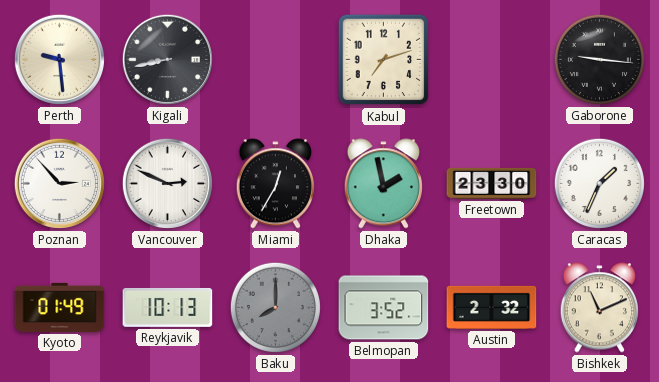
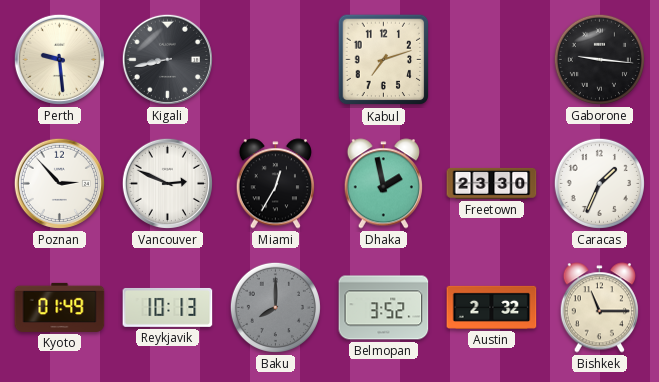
Bishkek: 11:11 -> 11:15
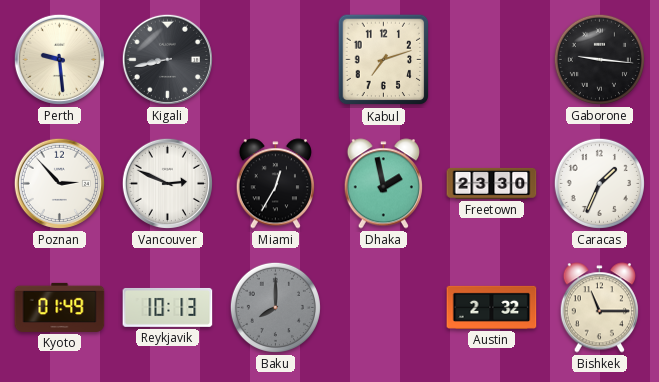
Belmopan: 3:52 -> none
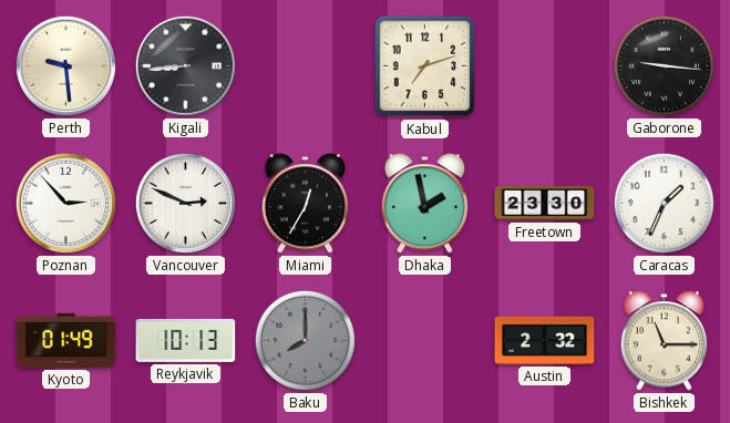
Kigali: 8:43 -> 8:44
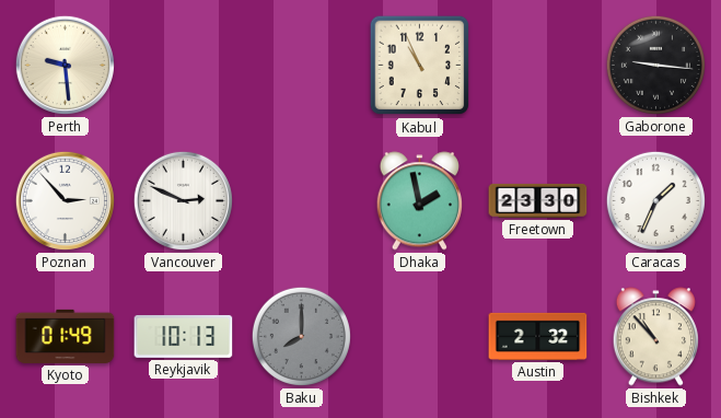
Kigali: 8:44 -> none
Kabul: 7:12 -> 10:56
Miami: 12:35 -> none
Bishkek: 11:15 -> 10:53
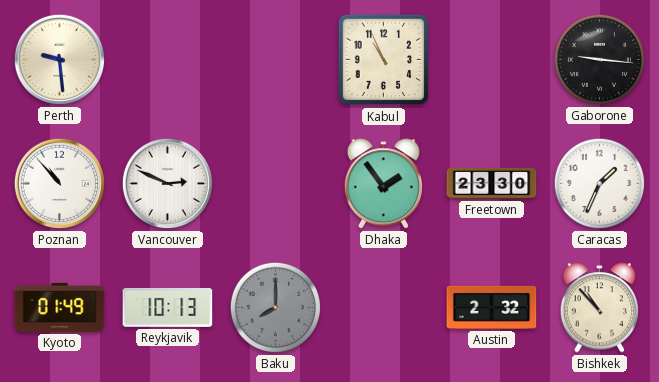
Poznan: 2:53 -> 10:53
Dhaka: 1:58 -> 1:54
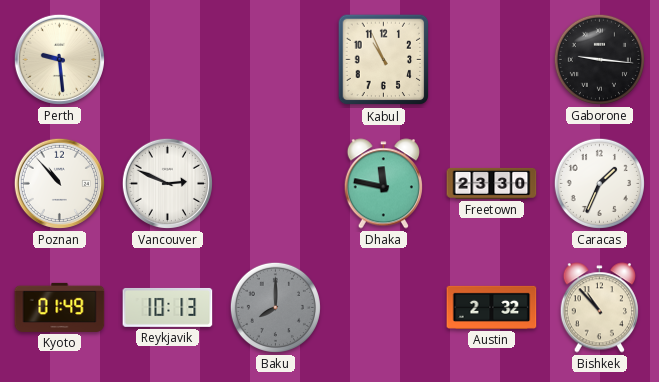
Dhaka: 1:54 -> 11:47
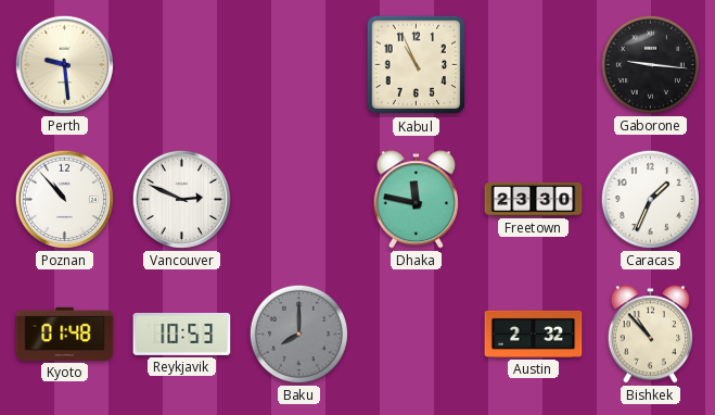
Kyoto: 01:49 -> 01:48
Reykjavik: 10:13 -> 10:53
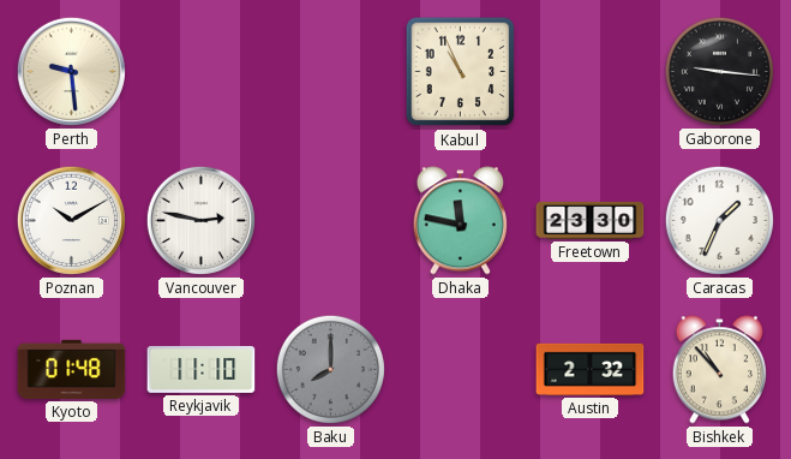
Poznan: 10:53 -> 10:10
Vancouver: 2:49 -> 2:47
Reykjavik: 10:53 -> 11:10
